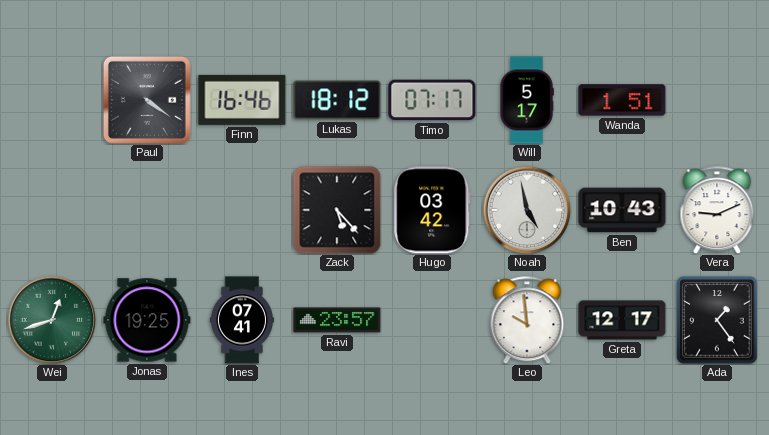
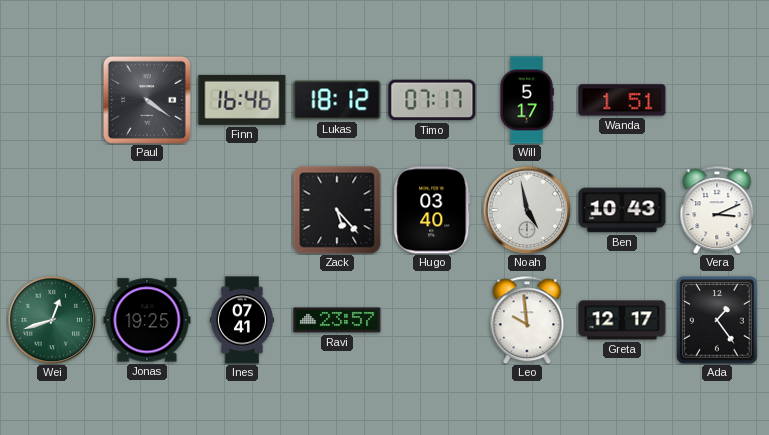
Hugo: 03:42 -> 03:40
Vera: 9:11 -> 3:11
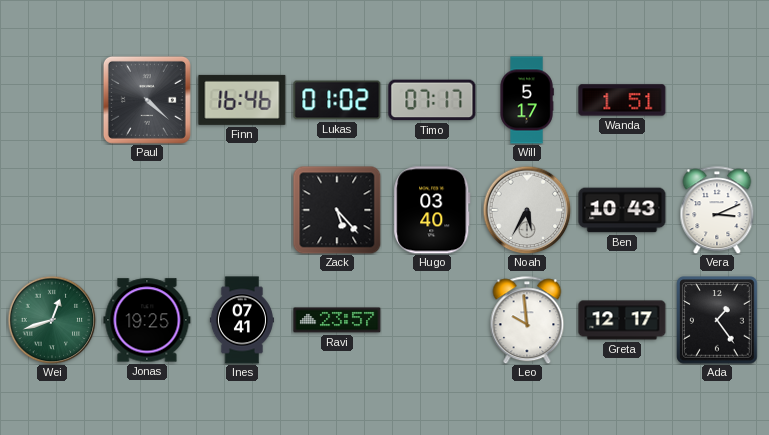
Paul: 4:21 -> 4:22
Lukas: 18:12 -> 01:02
Noah: 4:58 -> 5:35
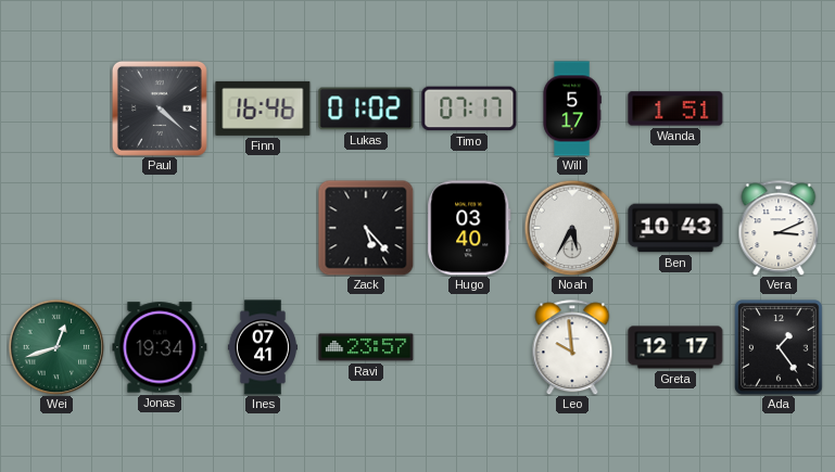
Jonas: 19:25 -> 19:34
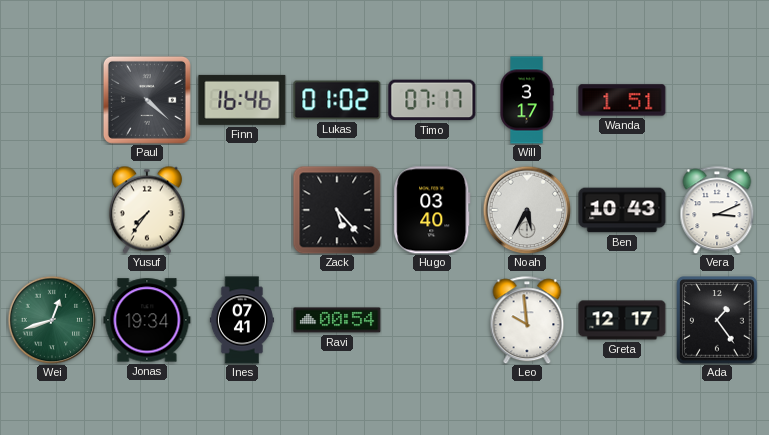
Will: 5:17 -> 3:17
Yusuf: none -> 7:36
Ravi: 23:57 -> 00:54
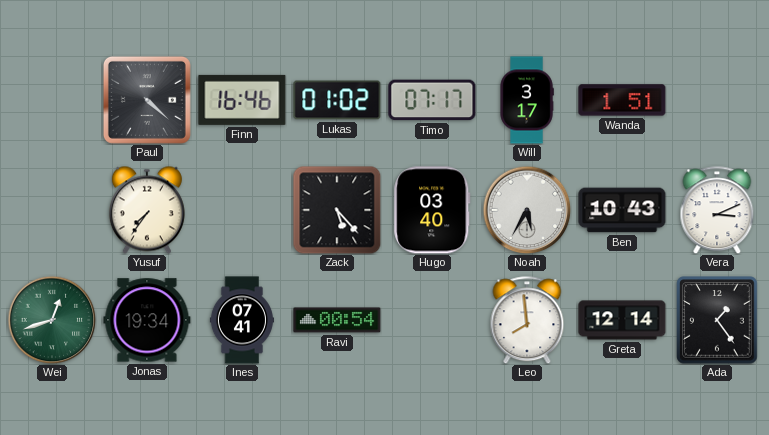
Leo: 9:59 -> 7:59
Greta: 12:17 -> 12:14
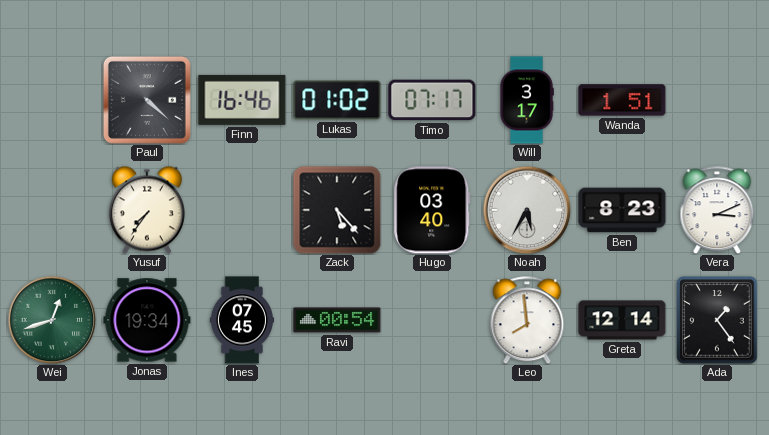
Ben: 10:43 -> 8:23
Ines: 07:41 -> 07:45
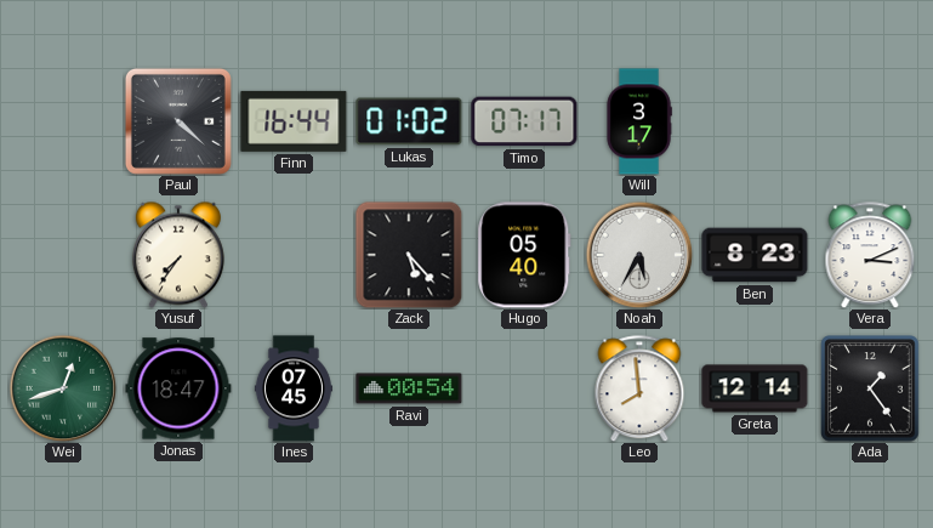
Finn: 16:46 -> 16:44
Wanda: 1:51 -> none
Hugo: 03:40 -> 05:40
Jonas: 19:34 -> 18:47
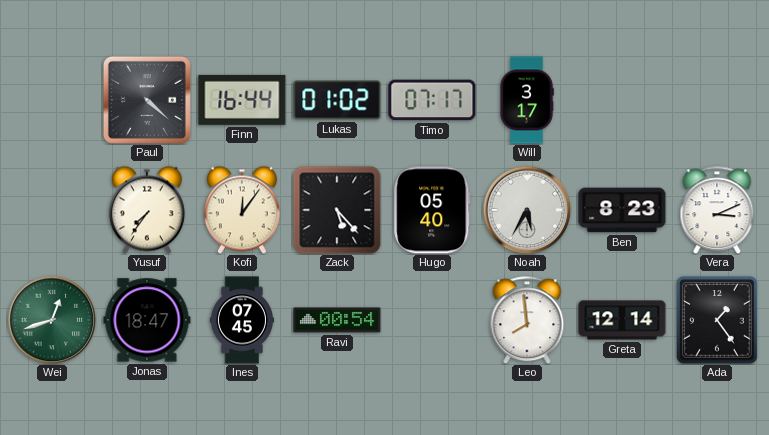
Kofi: none -> 12:06
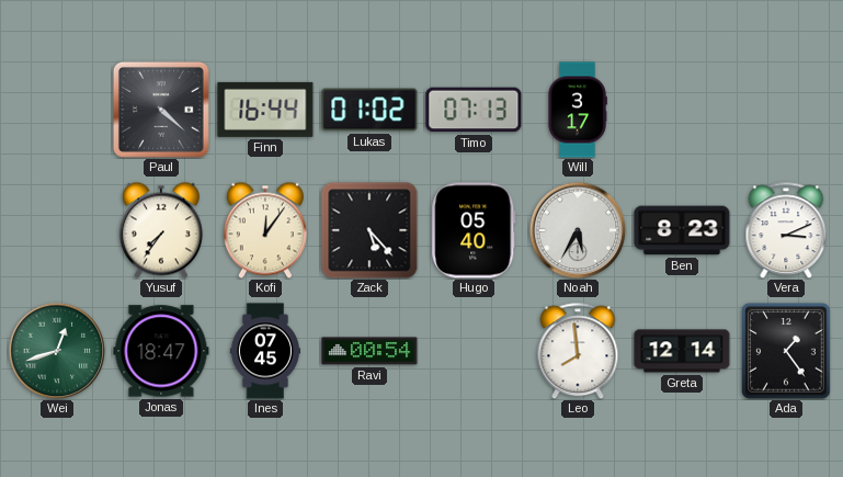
Timo: 07:17 -> 07:13
